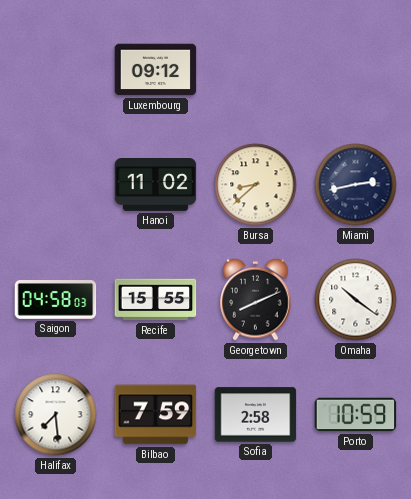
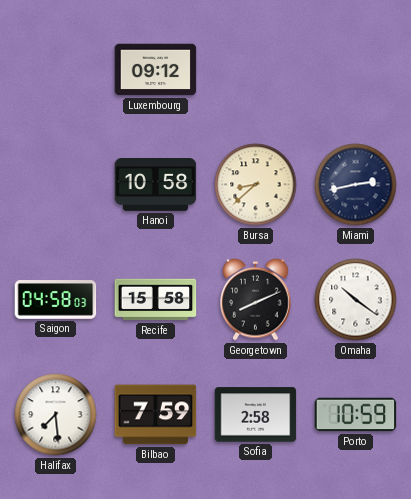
Hanoi: 11:02 -> 10:58
Recife: 15:55 -> 15:58
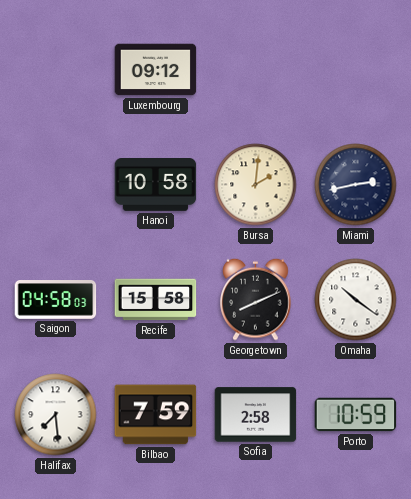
Bursa: 8:38 -> 2:01
